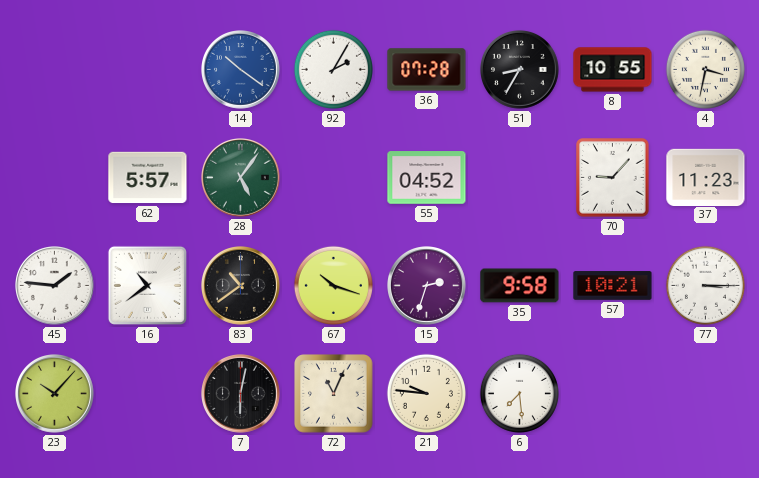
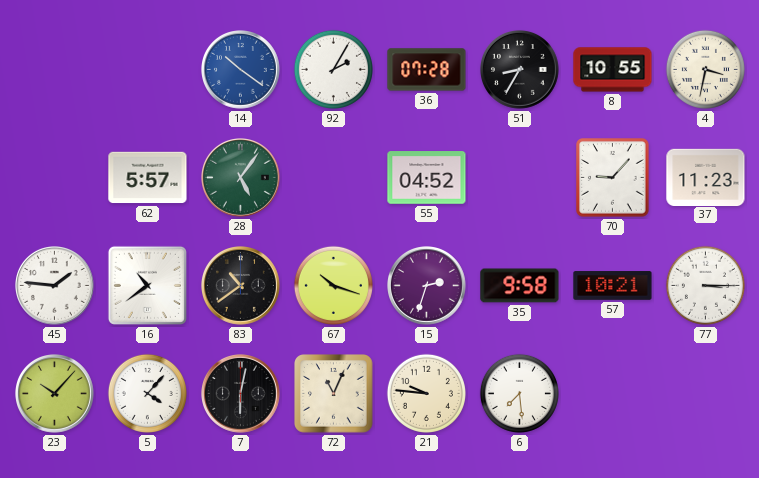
5: none -> 4:07
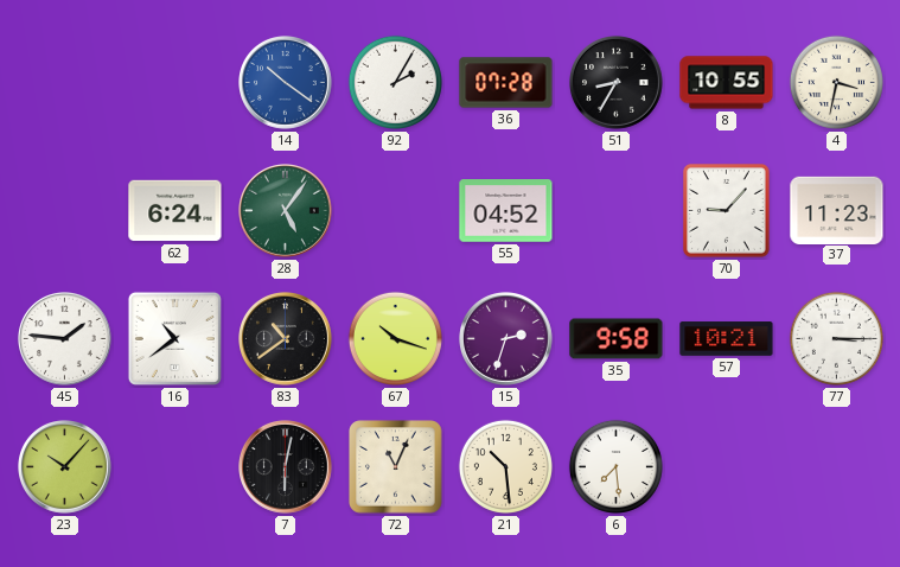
62: 5:57 -> 6:24
5: 4:07 -> none
21: 9:46 -> 10:29
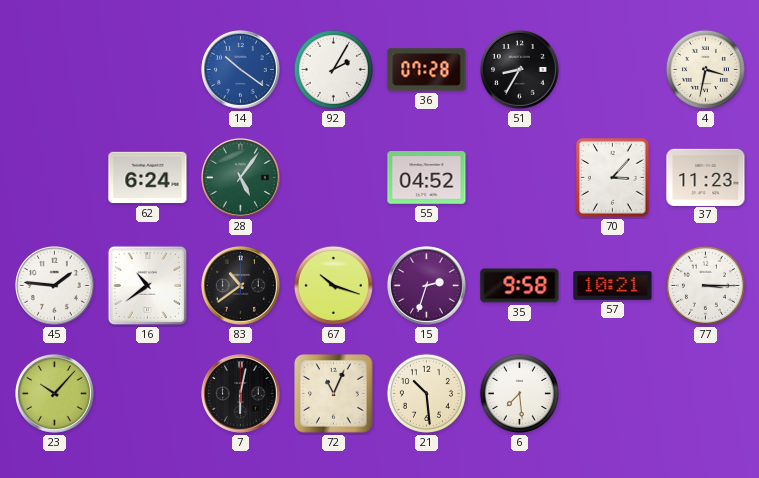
8: 10:55 -> none
70: 9:07 -> 3:07
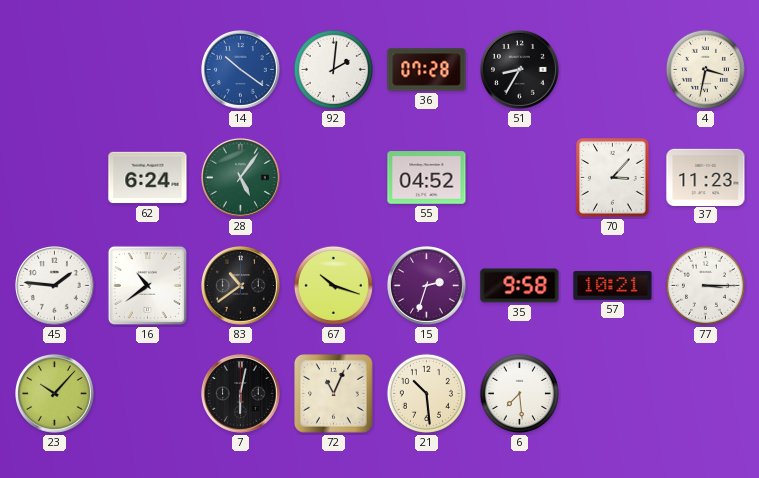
92: 2:05 -> 2:01
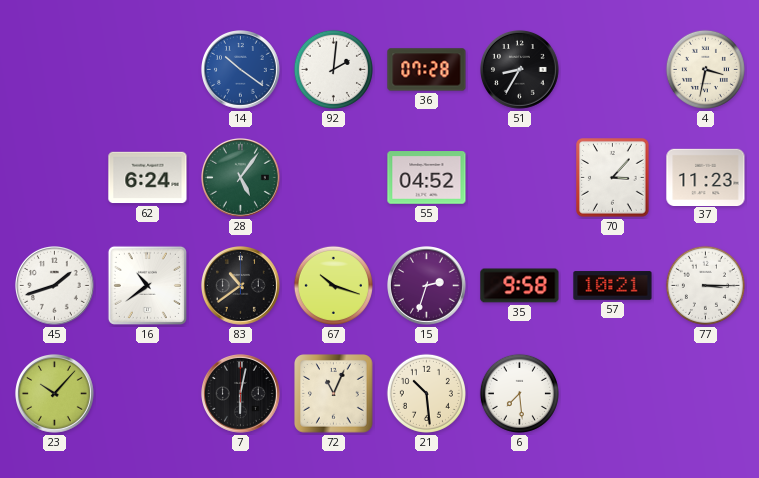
45: 1:46 -> 1:42
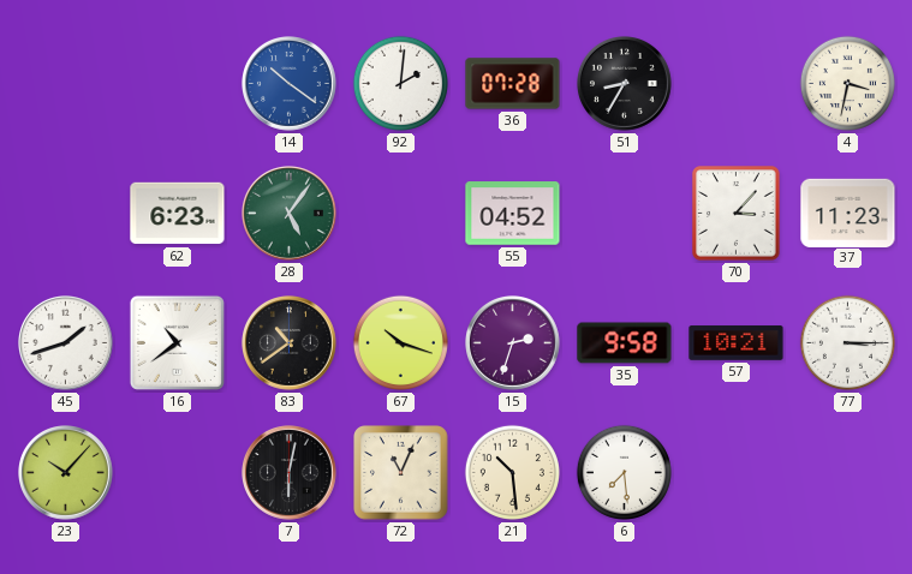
62: 6:24 -> 6:23
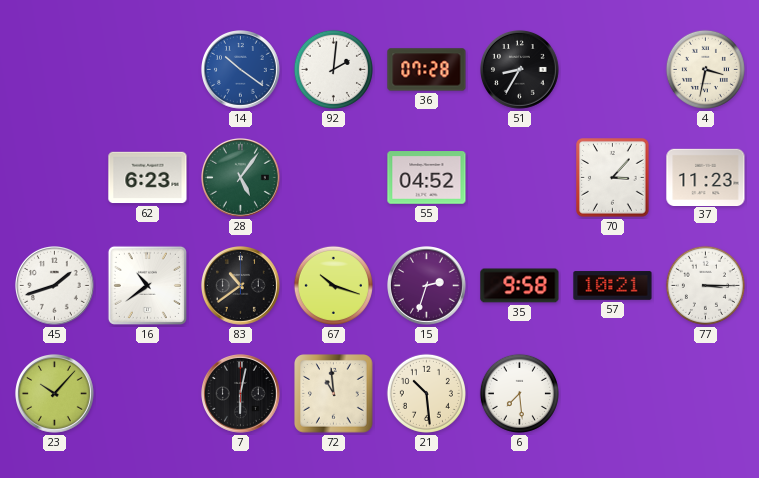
72: 11:04 -> 10:59
